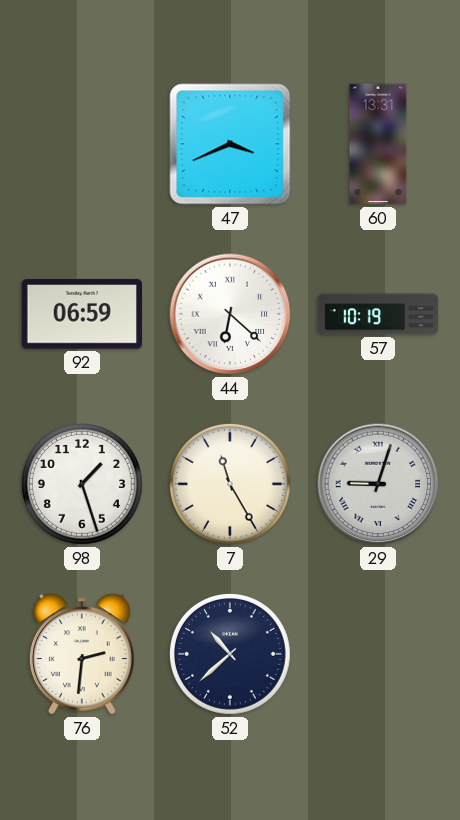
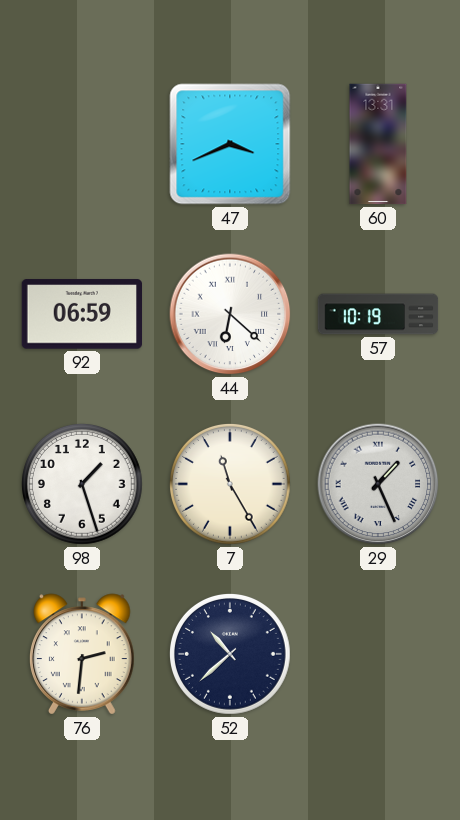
29: 9:03 -> 1:26
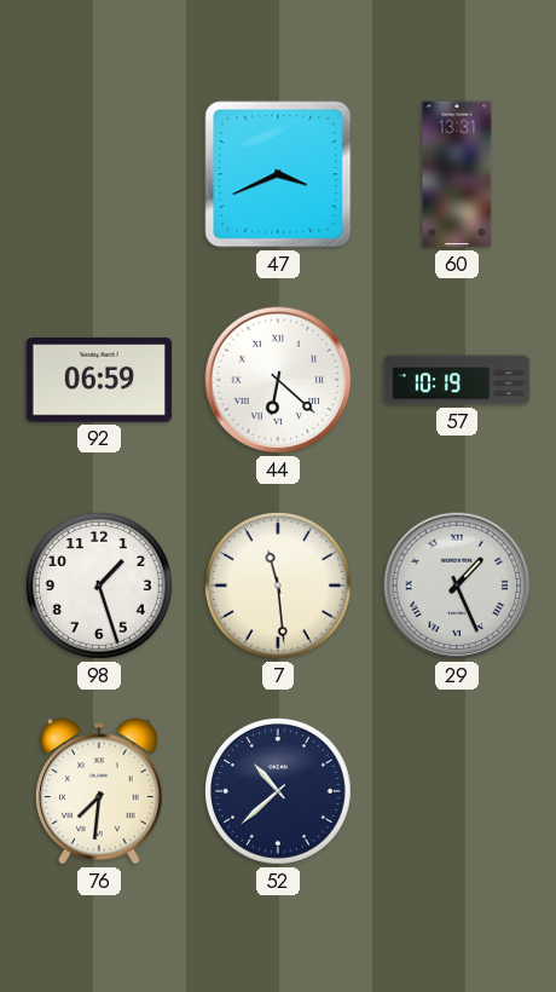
7: 11:25 -> 11:29
76: 2:31 -> 7:31
